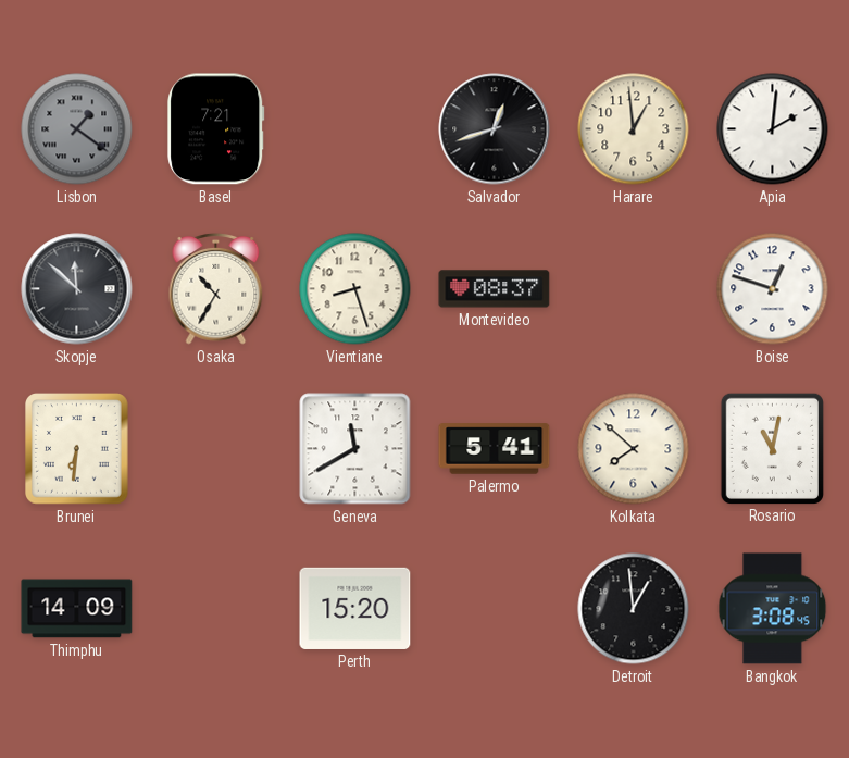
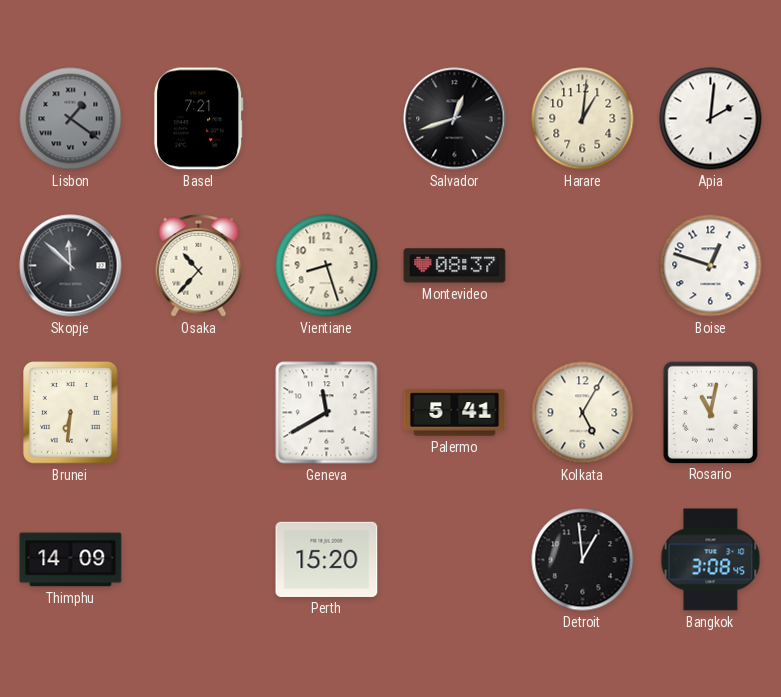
Harare: 12:59 -> 1:01
Osaka: 10:35 -> 10:37
Kolkata: 7:52 -> 5:05
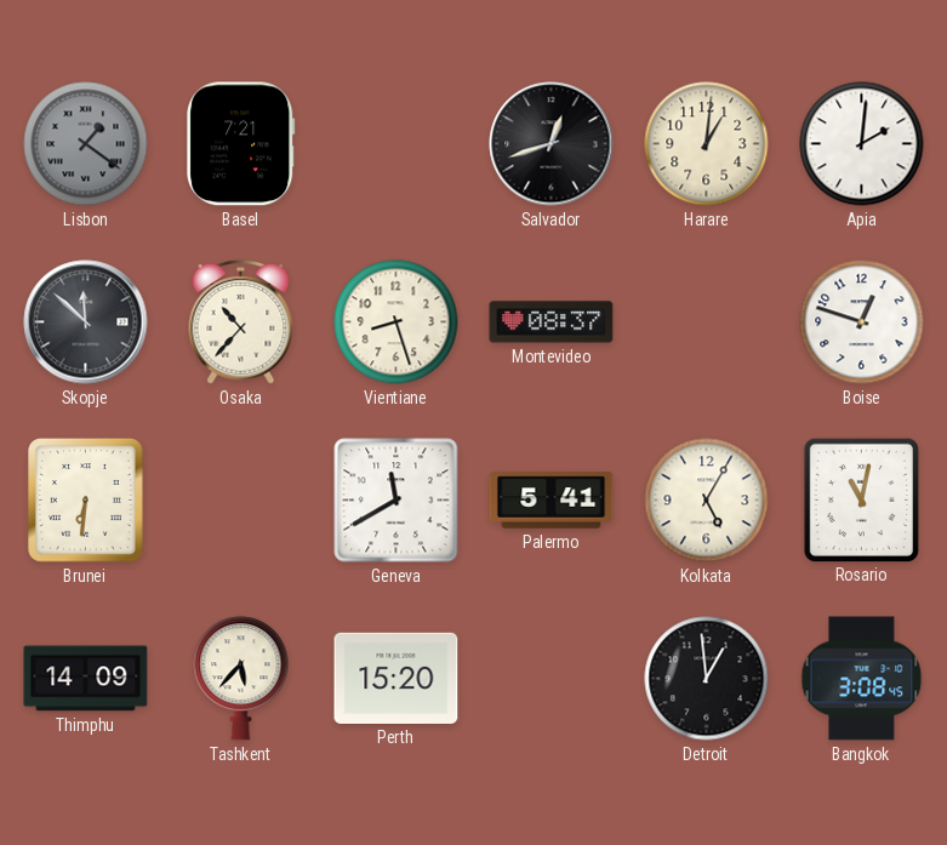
Tashkent: none -> 5:37
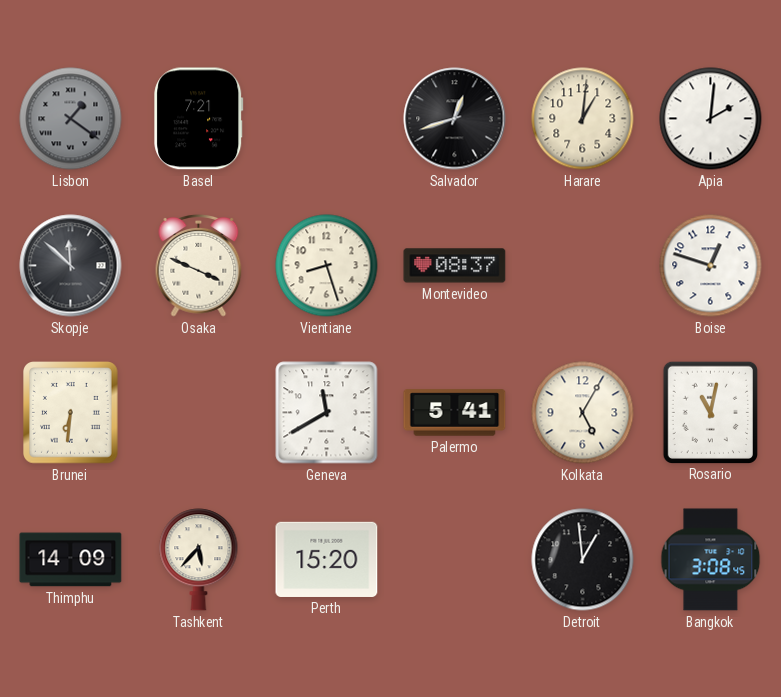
Osaka: 10:37 -> 3:49
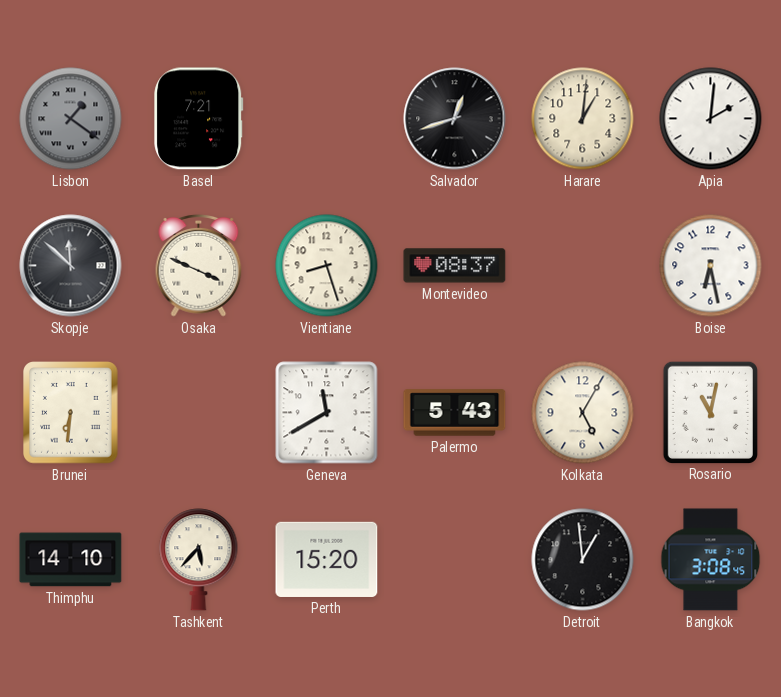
Boise: 12:48 -> 6:28
Palermo: 5:41 -> 5:43
Thimphu: 14:09 -> 14:10
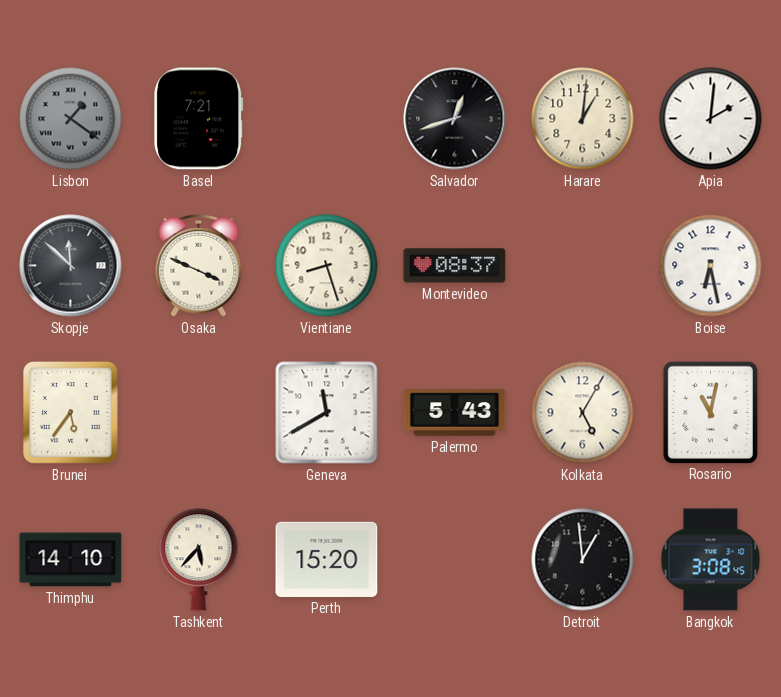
Brunei: 6:31 -> 5:36
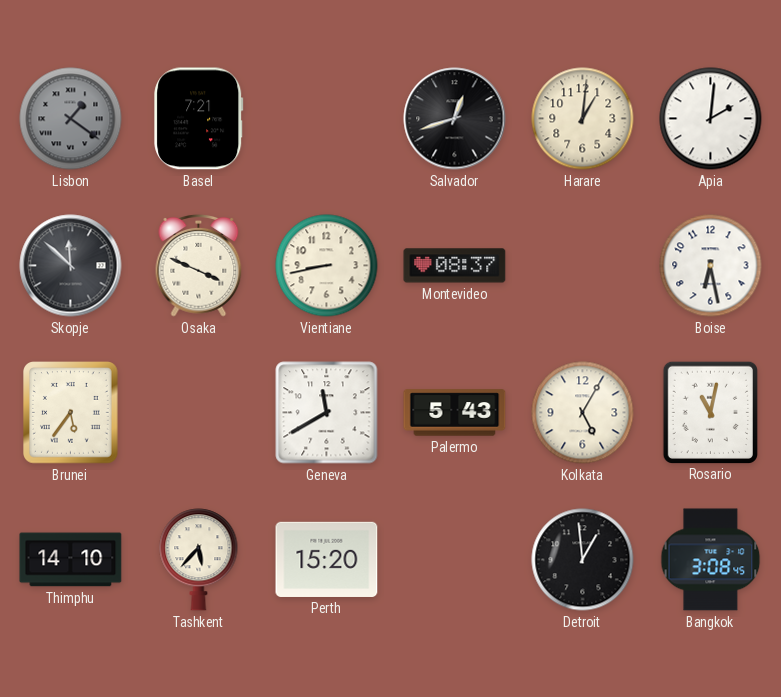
Vientiane: 8:27 -> 8:43
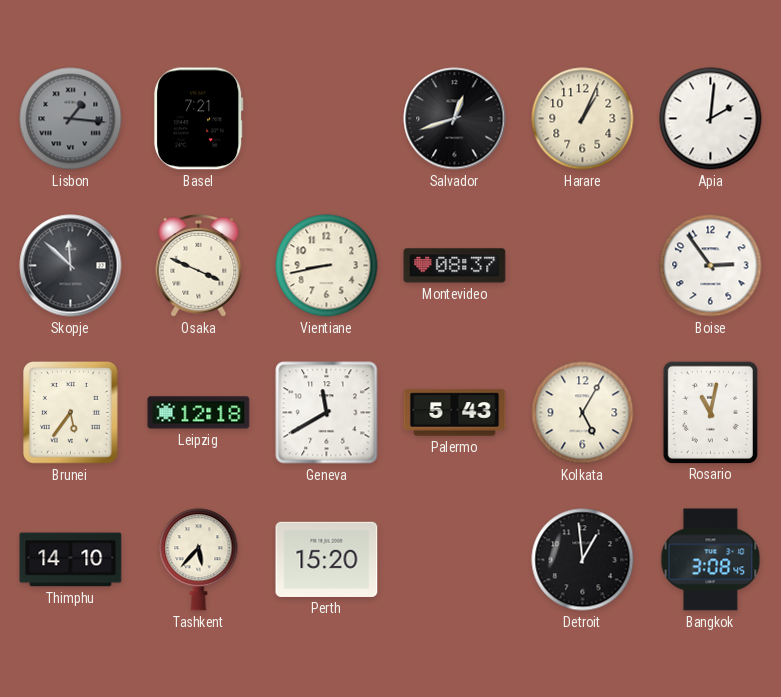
Lisbon: 1:21 -> 1:16
Harare: 1:01 -> 1:04
Boise: 6:28 -> 2:54
Leipzig: none -> 12:18
